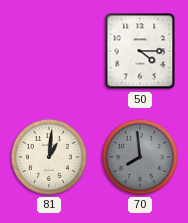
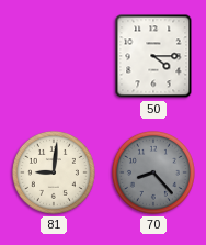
81: 1:01 -> 9:01
70: 7:59 -> 8:23
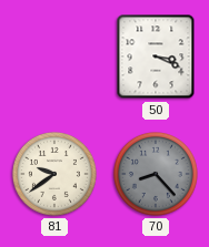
50: 4:15 -> 3:19
81: 9:01 -> 9:39
